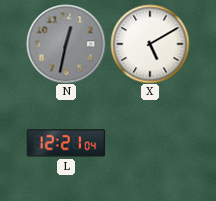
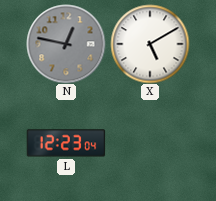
N: 12:32 -> 12:47
L: 12:21 -> 12:23
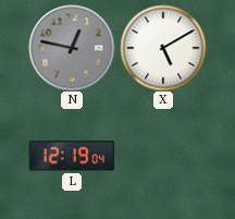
L: 12:23 -> 12:19
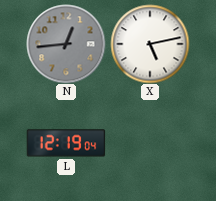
N: 12:47 -> 12:44
X: 5:10 -> 5:13
